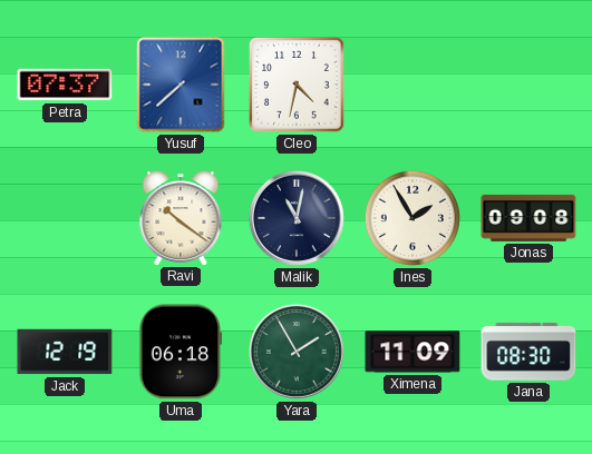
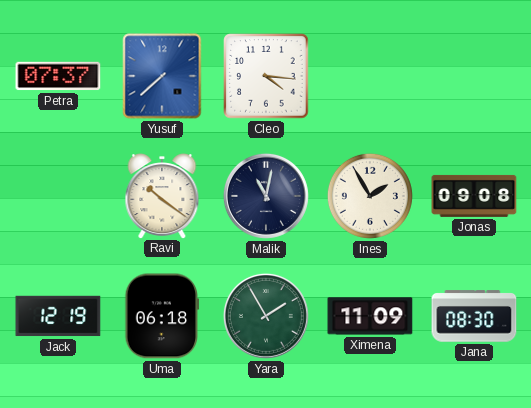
Cleo: 4:32 -> 4:16
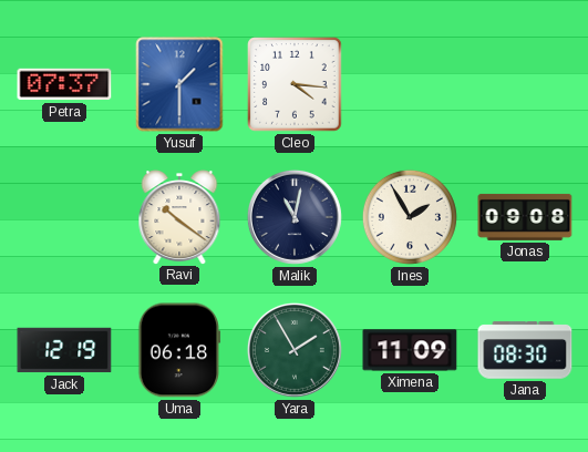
Yusuf: 7:38 -> 1:30
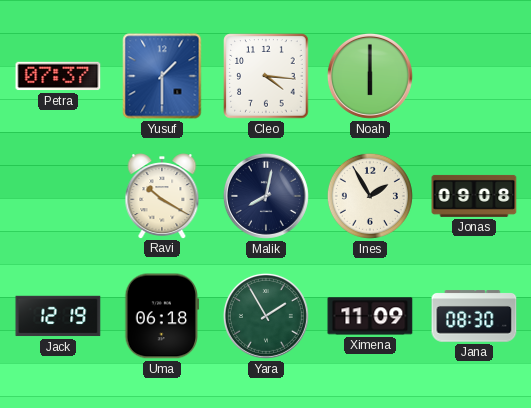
Noah: none -> 6:00
Ravi: 10:21 -> 10:20
Malik: 11:02 -> 8:02
